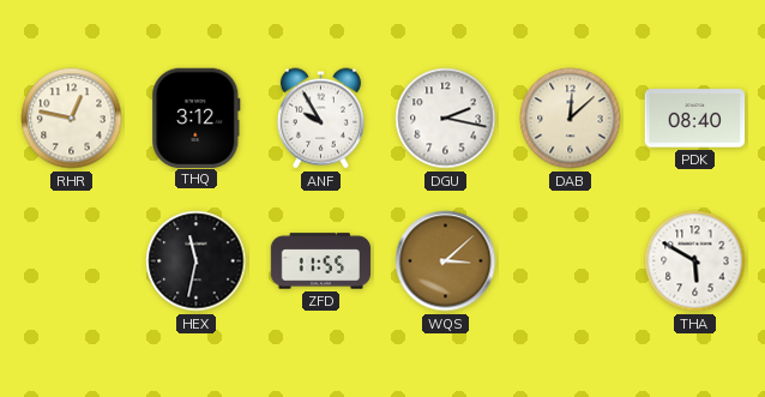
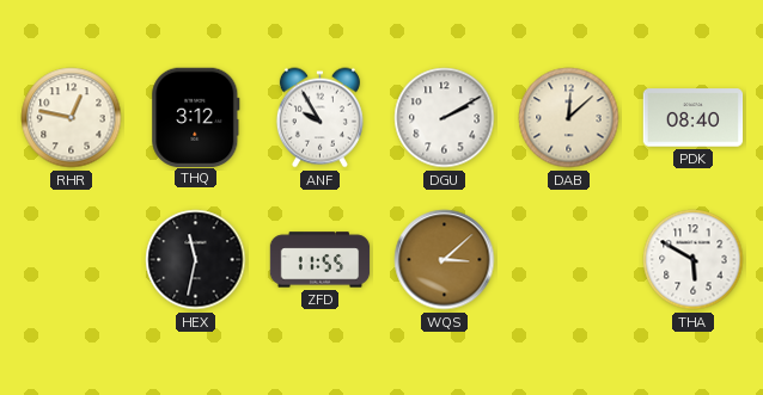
DGU: 2:17 -> 2:10
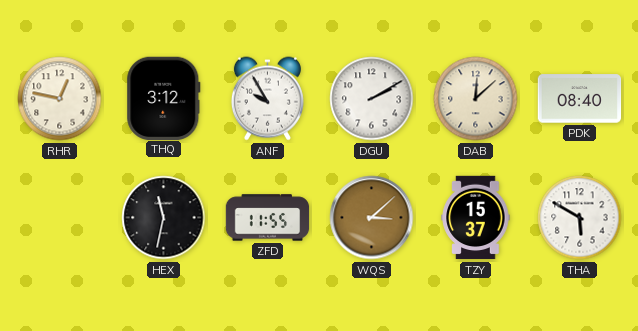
TZY: none -> 15:37
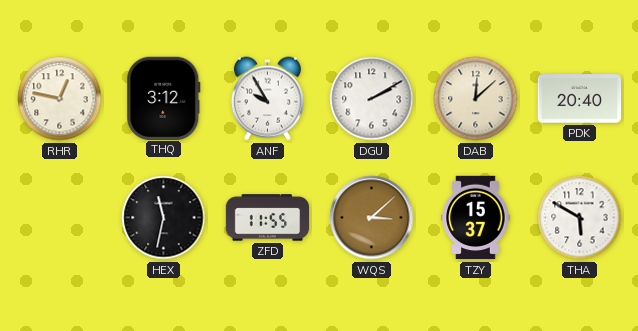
PDK: 08:40 -> 20:40
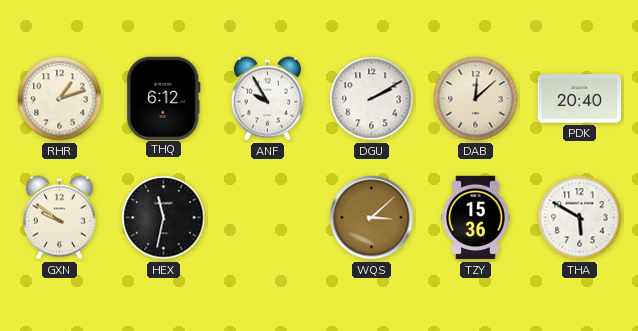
RHR: 12:47 -> 1:12
THQ: 3:12 -> 6:12
GXN: none -> 9:51
ZFD: 11:55 -> none
TZY: 15:37 -> 15:36
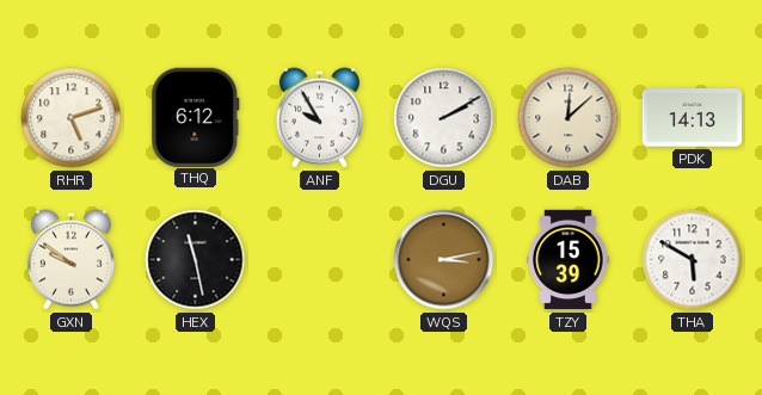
RHR: 1:12 -> 5:12
PDK: 20:40 -> 14:13
HEX: 11:32 -> 11:28
WQS: 3:08 -> 3:13
TZY: 15:36 -> 15:39
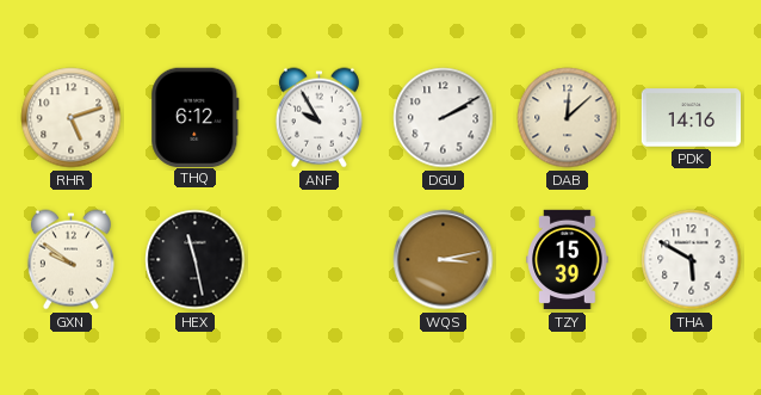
PDK: 14:13 -> 14:16
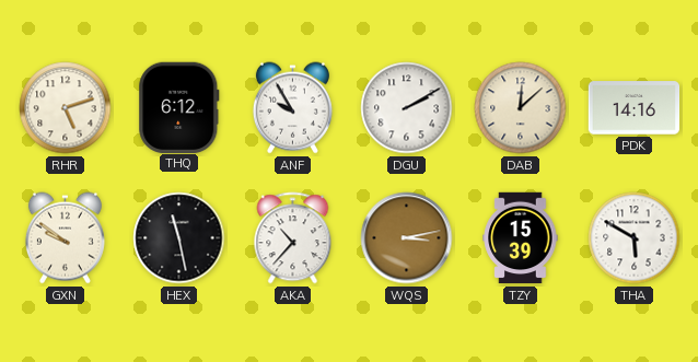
AKA: none -> 10:37
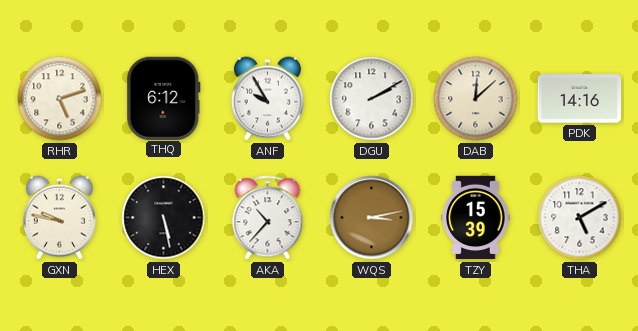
GXN: 9:51 -> 9:47
HEX: 11:28 -> 5:28
THA: 5:50 -> 5:10
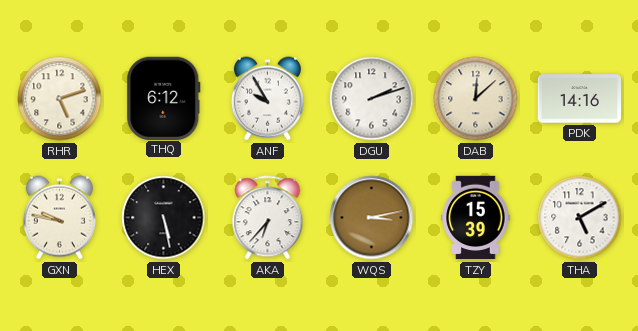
DGU: 2:10 -> 2:12
AKA: 10:37 -> 6:37
